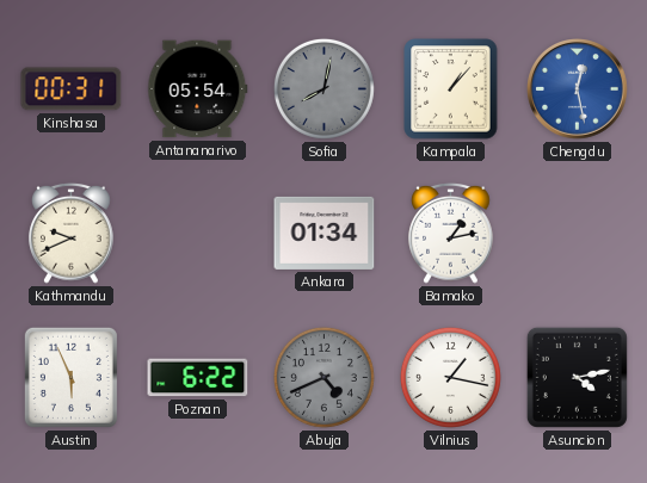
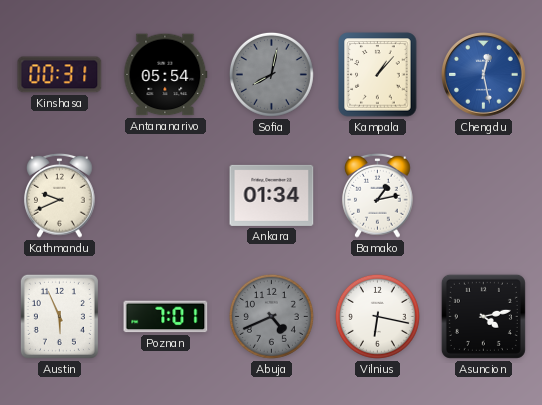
Poznan: 6:22 -> 7:01
Vilnius: 1:17 -> 6:17
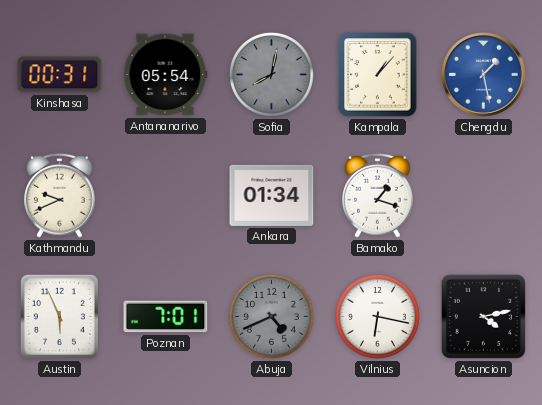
Chengdu: 12:28 -> 1:28
Bamako: 1:13 -> 1:18
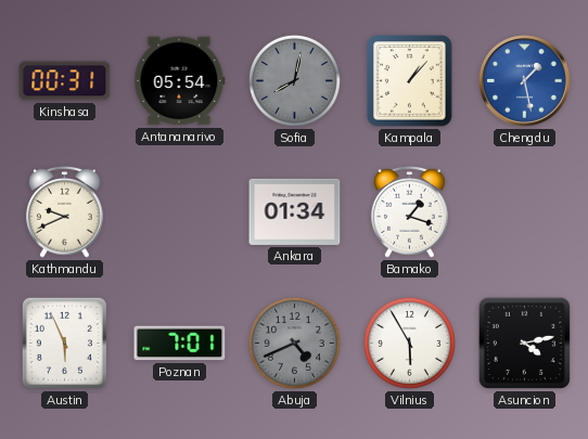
Vilnius: 6:17 -> 5:55
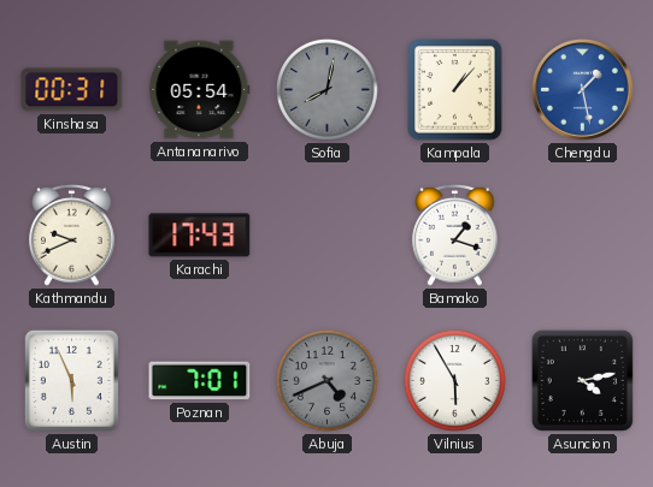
Karachi: none -> 17:43
Ankara: 01:34 -> none
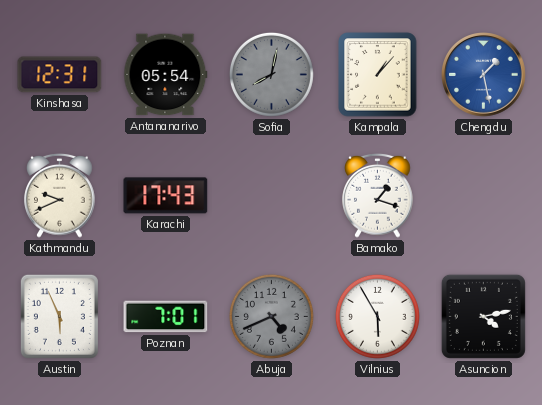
Kinshasa: 00:31 -> 12:31
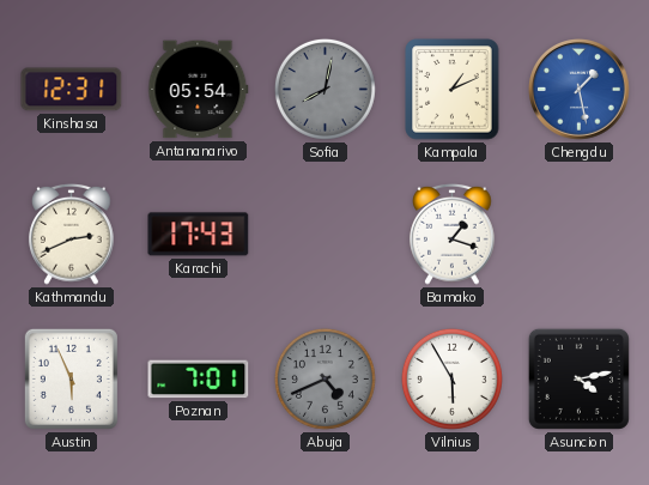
Kampala: 1:07 -> 1:11
Kathmandu: 9:41 -> 2:41
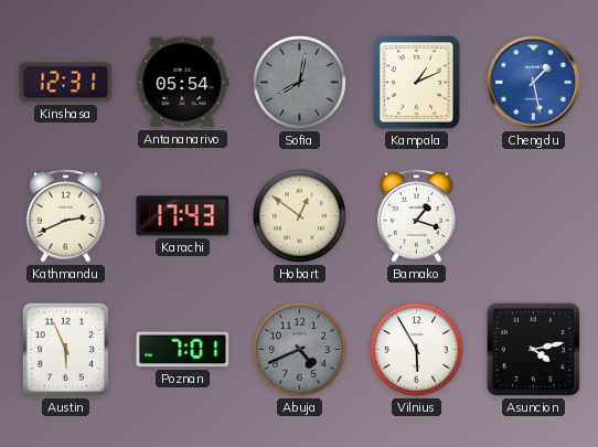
Hobart: none -> 12:51
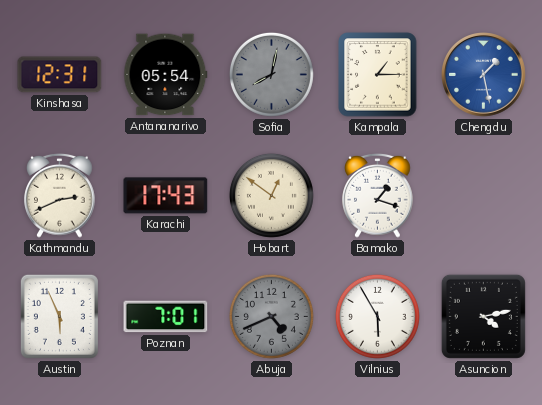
Kampala: 1:11 -> 1:15
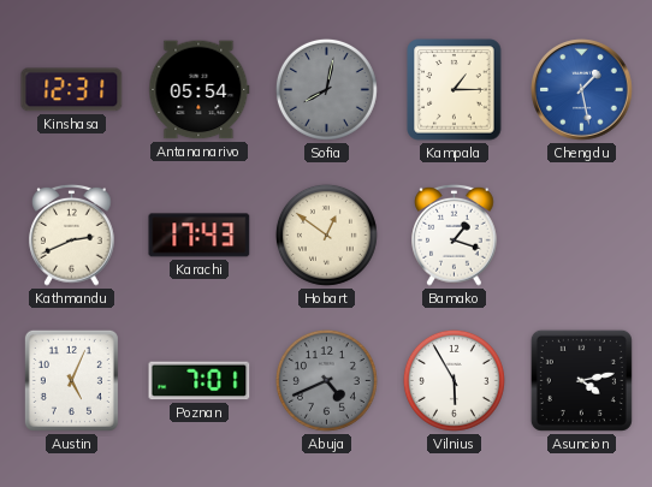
Austin: 5:56 -> 5:04
